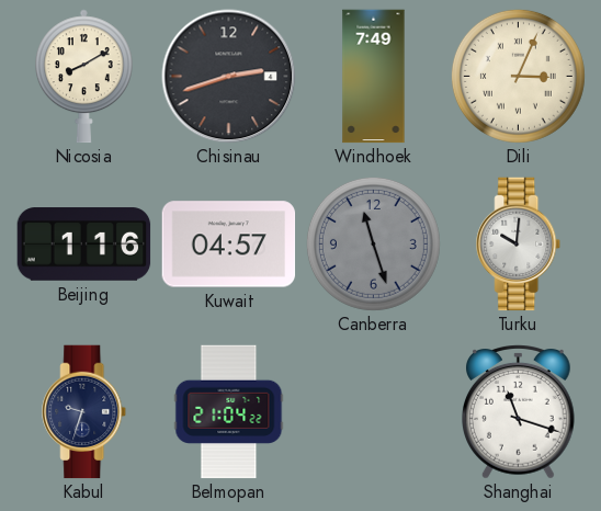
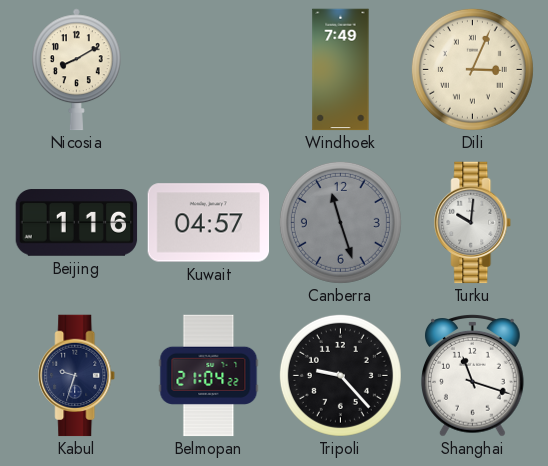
Chisinau: 2:42 -> none
Tripoli: none -> 9:23
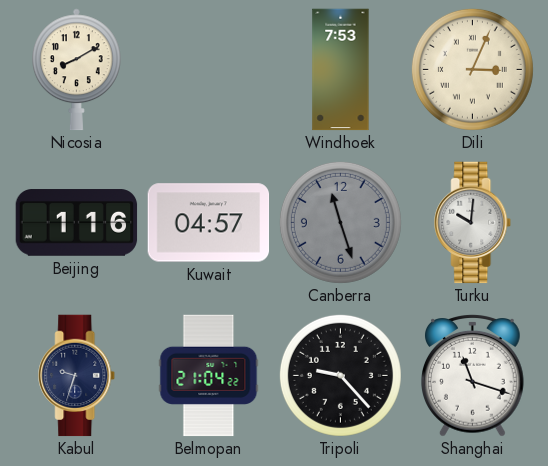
Windhoek: 7:49 -> 7:53
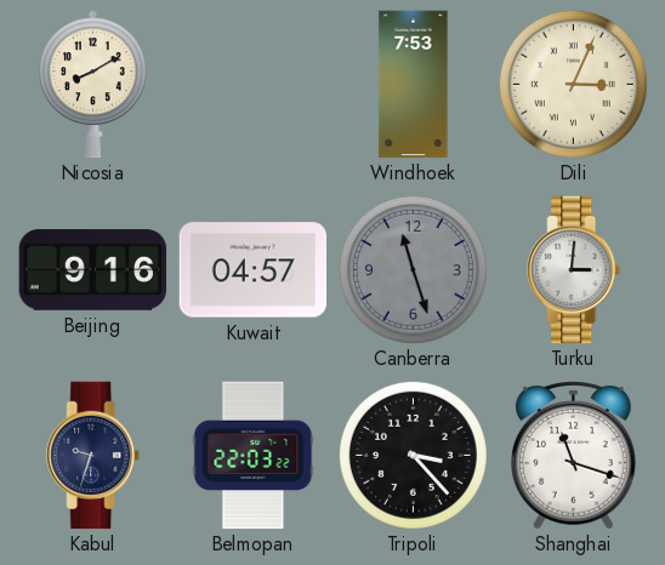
Beijing: 1:16 -> 9:16
Turku: 10:01 -> 3:01
Belmopan: 21:04 -> 22:03
Tripoli: 9:23 -> 3:23
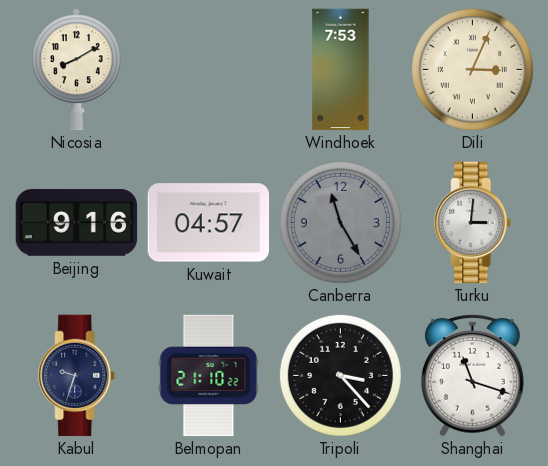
Canberra: 11:27 -> 11:25
Belmopan: 22:03 -> 21:10
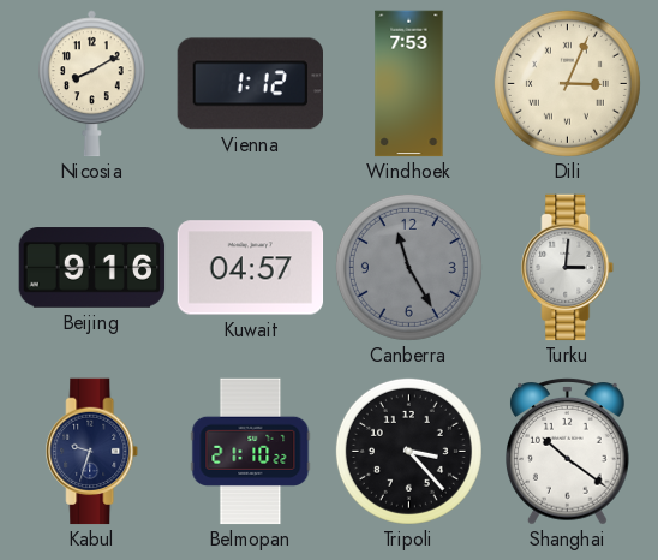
Vienna: none -> 1:12
Shanghai: 11:18 -> 10:21
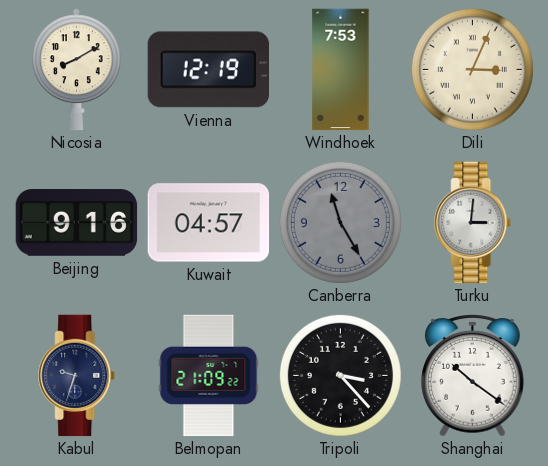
Vienna: 1:12 -> 12:19
Belmopan: 21:10 -> 21:09
